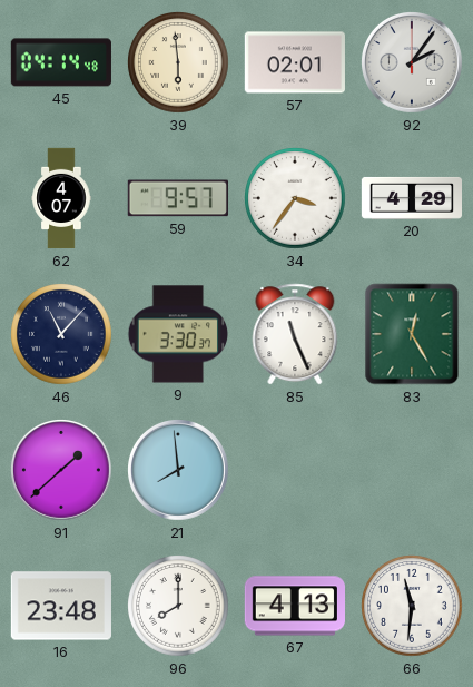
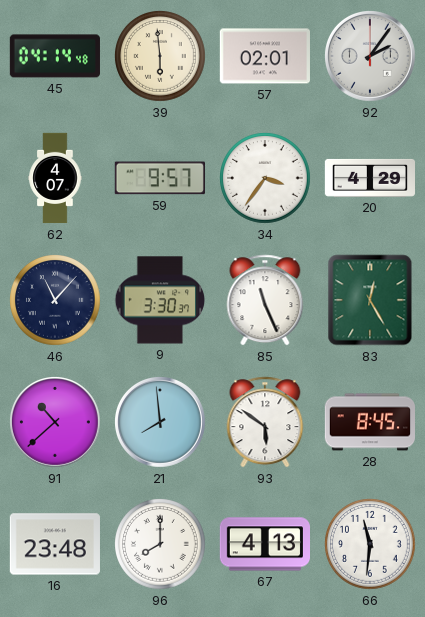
91: 1:38 -> 10:38
93: none -> 5:51
28: none -> 8:45
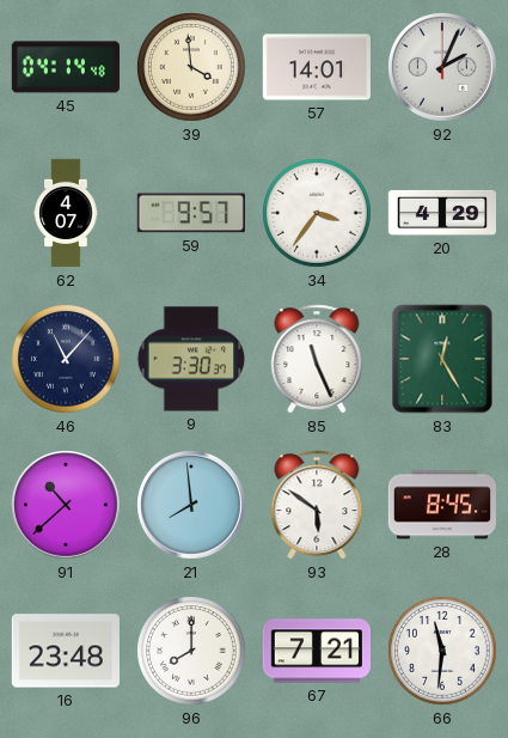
39: 5:59 -> 3:59
57: 02:01 -> 14:01
92: 2:06 -> 2:04
67: 4:13 -> 7:21
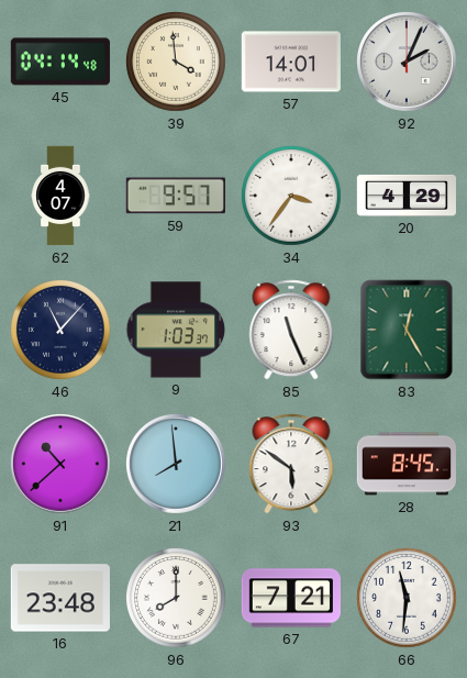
9: 3:30 -> 1:03
